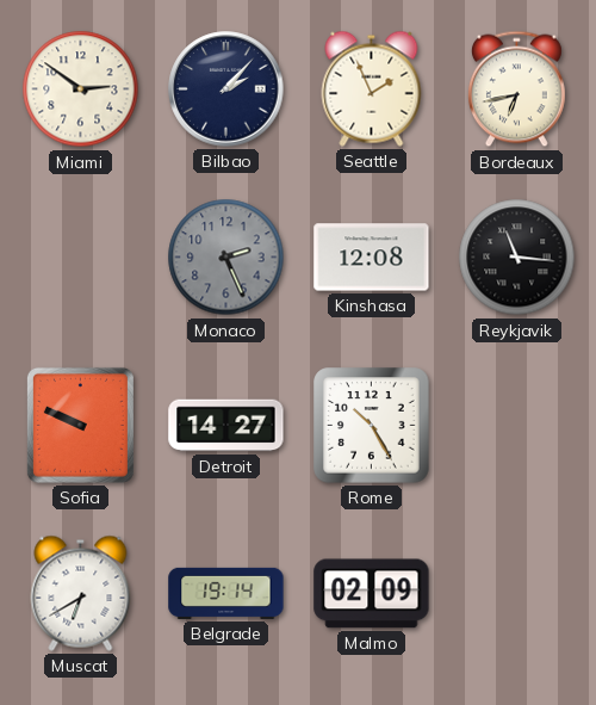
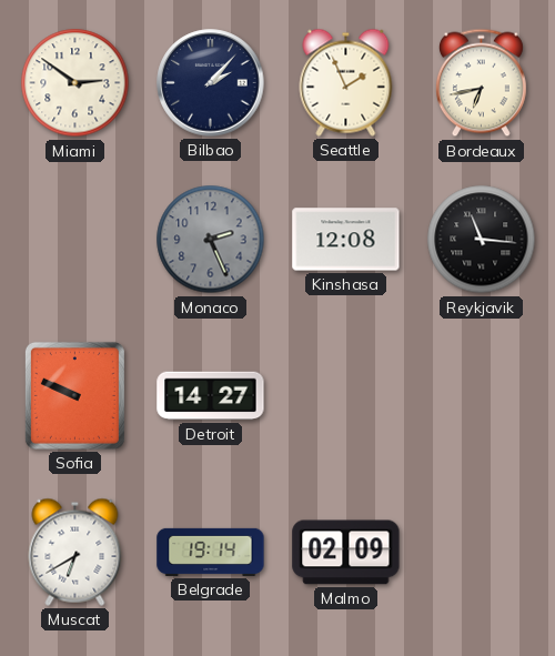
Rome: 10:25 -> none
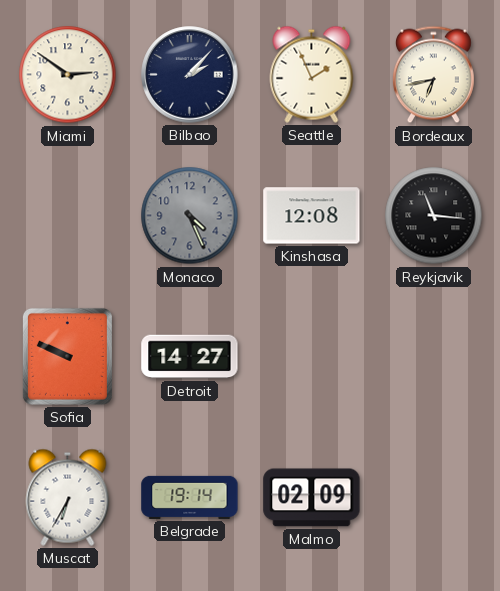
Monaco: 2:26 -> 4:26
Muscat: 6:40 -> 6:35
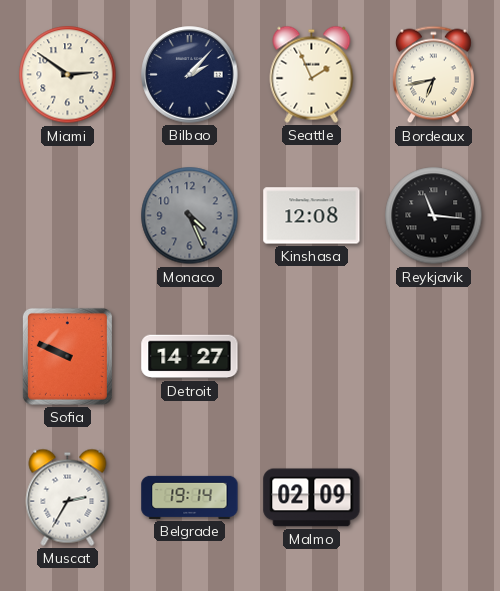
Muscat: 6:35 -> 2:35
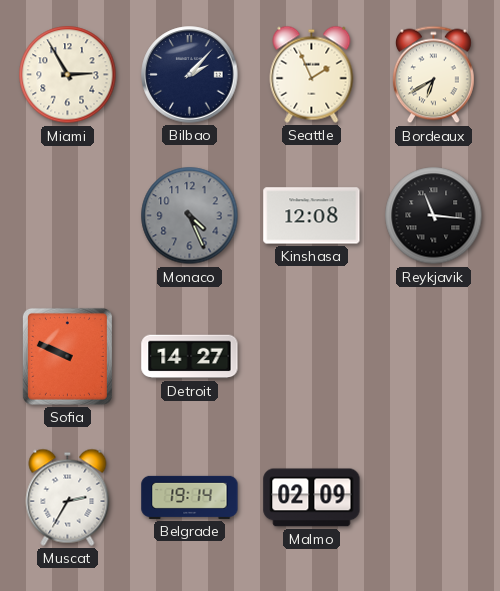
Miami: 2:51 -> 2:55
Bordeaux: 6:43 -> 6:40
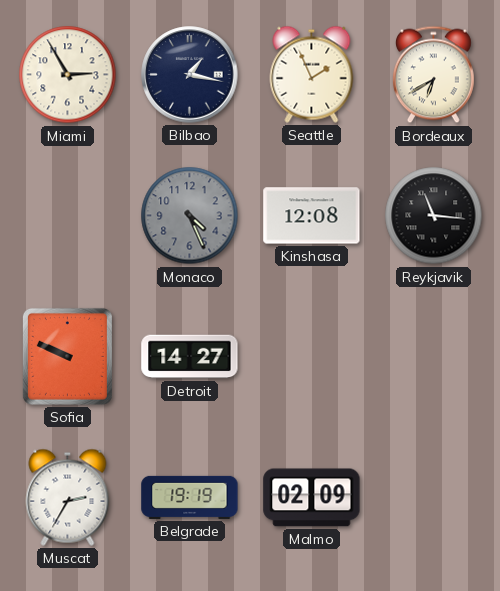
Bilbao: 2:07 -> 1:17
Belgrade: 19:14 -> 19:19
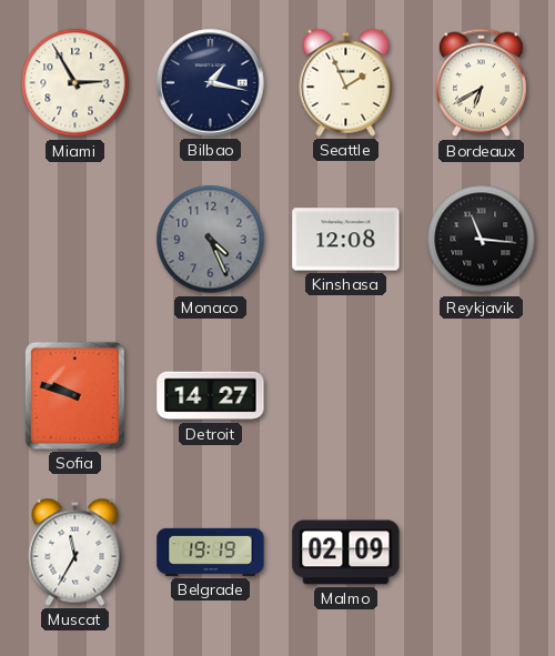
Sofia: 9:49 -> 9:48
Muscat: 2:35 -> 11:35
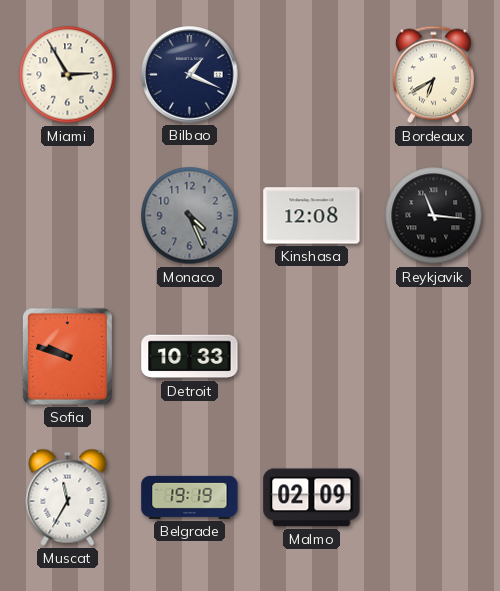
Bilbao: 1:17 -> 1:19
Seattle: 1:56 -> none
Detroit: 14:27 -> 10:33
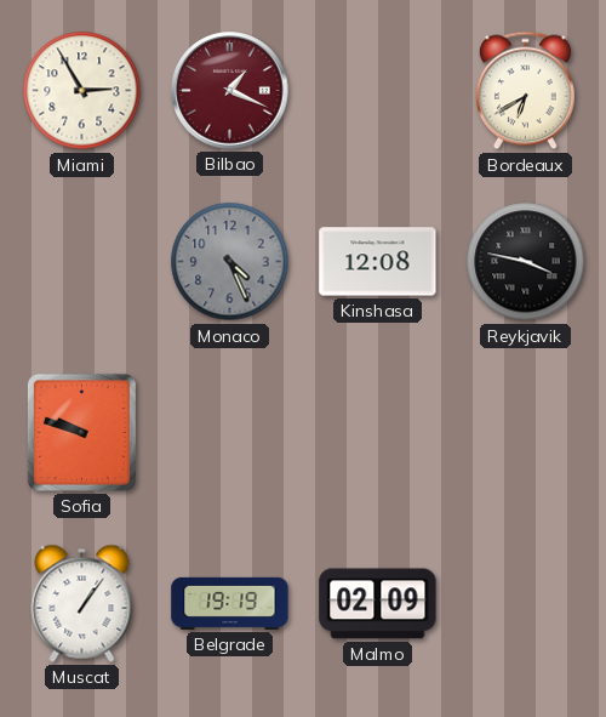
Bilbao dial: navy -> burgundy
Reykjavik: 11:16 -> 3:47
Detroit: 10:33 -> none
Muscat: 11:35 -> 1:06
